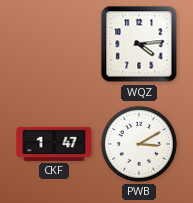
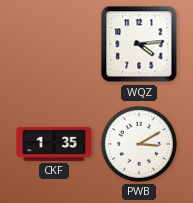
CKF: 1:47 -> 1:35
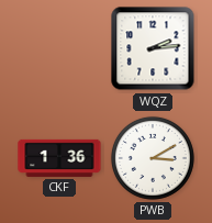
WQZ: 4:14 -> 2:14
CKF: 1:35 -> 1:36
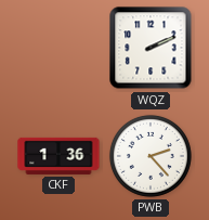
WQZ: 2:14 -> 2:11
PWB: 3:10 -> 2:23
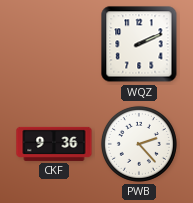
CKF: 1:36 -> 9:36
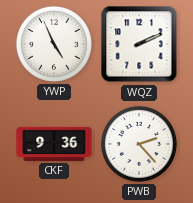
YWP: none -> 4:56
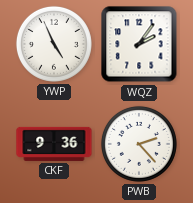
WQZ: 2:11 -> 2:06
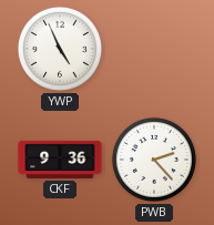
WQZ: 2:06 -> none
